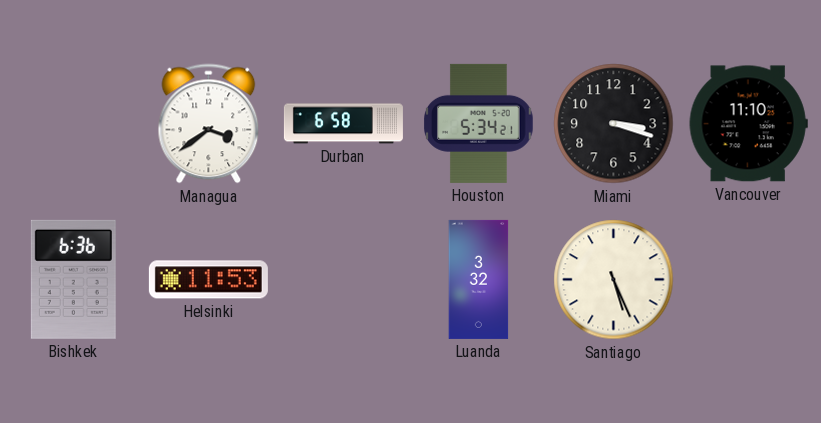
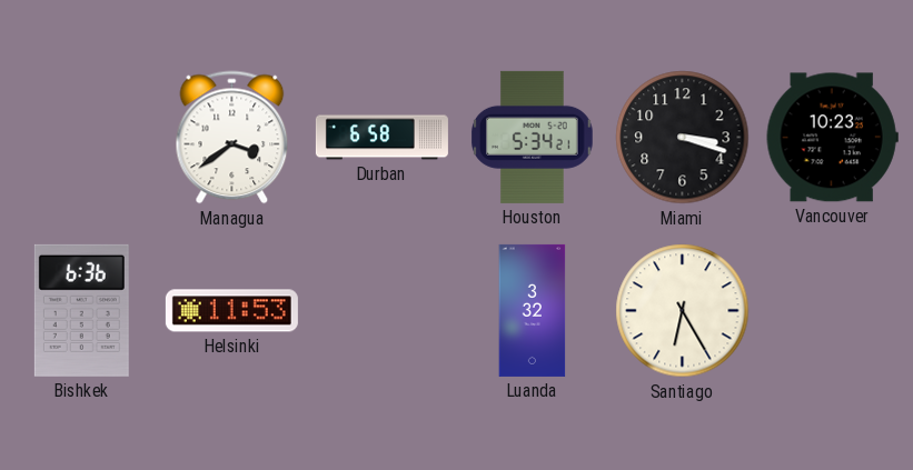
Vancouver: 11:10 -> 10:23
Santiago: 5:26 -> 6:25
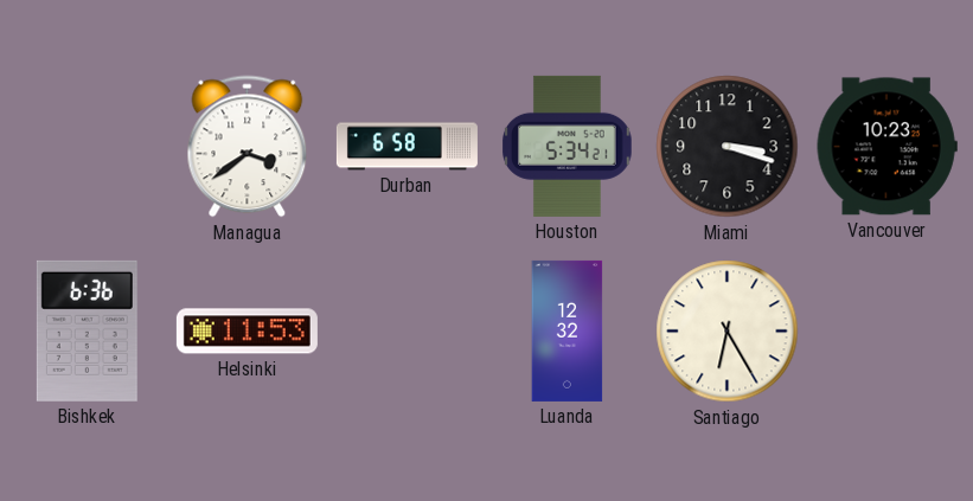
Luanda: 3:32 -> 12:32
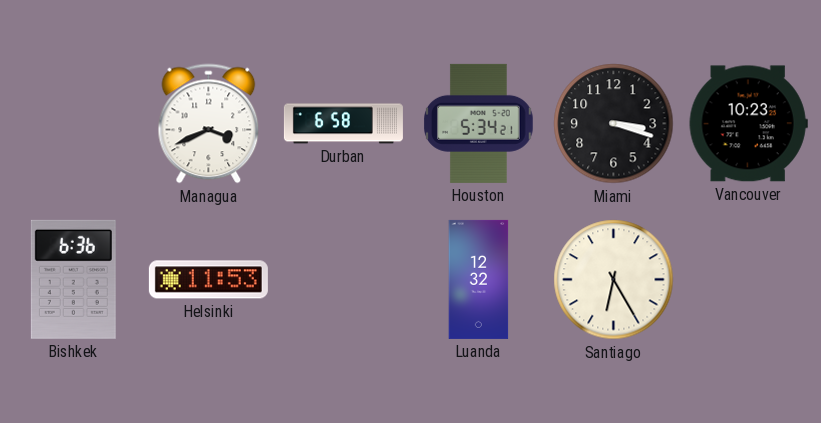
Managua: 3:39 -> 3:41
